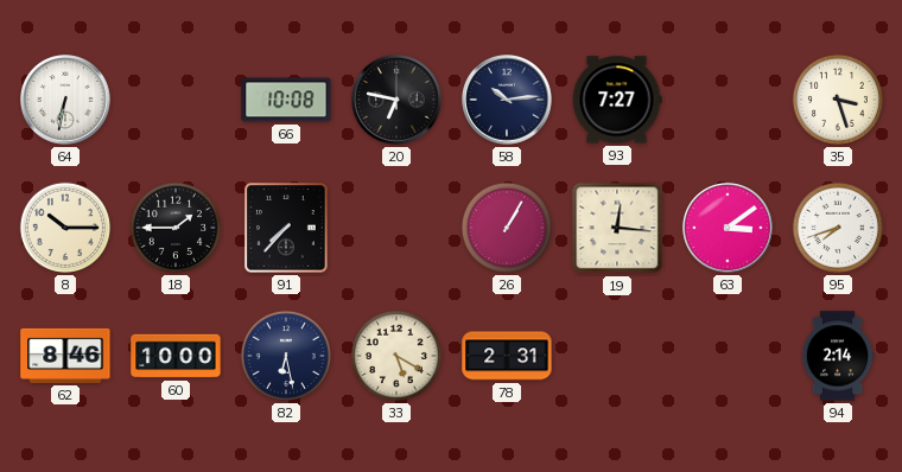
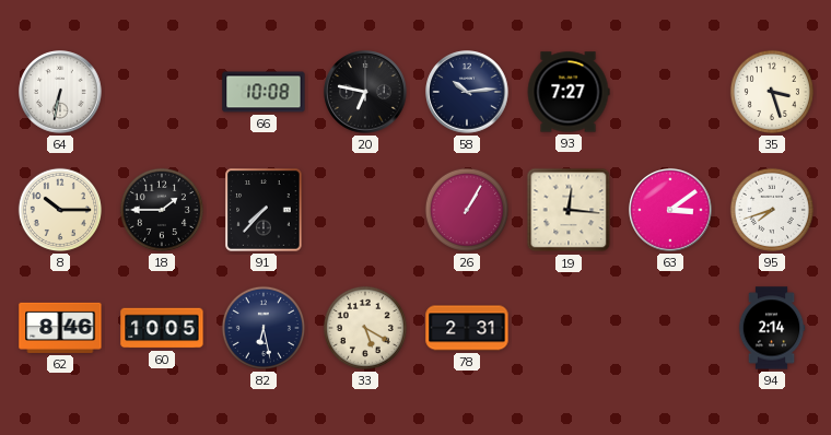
60: 10:00 -> 10:05
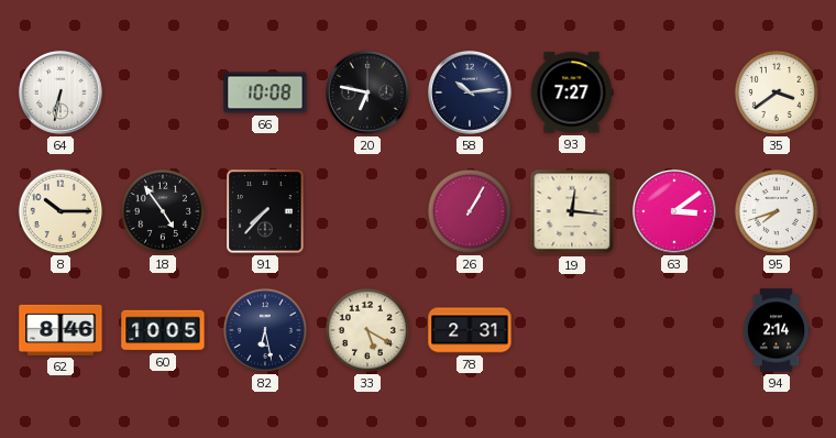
35: 3:27 -> 3:39
18: 1:45 -> 4:54
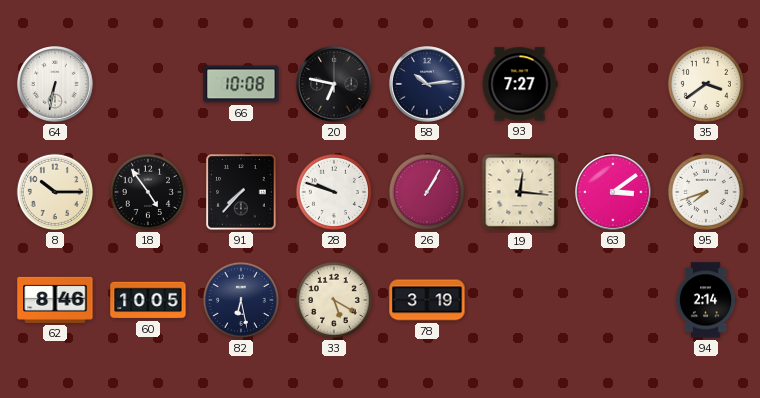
28: none -> 9:48
78: 2:31 -> 3:19
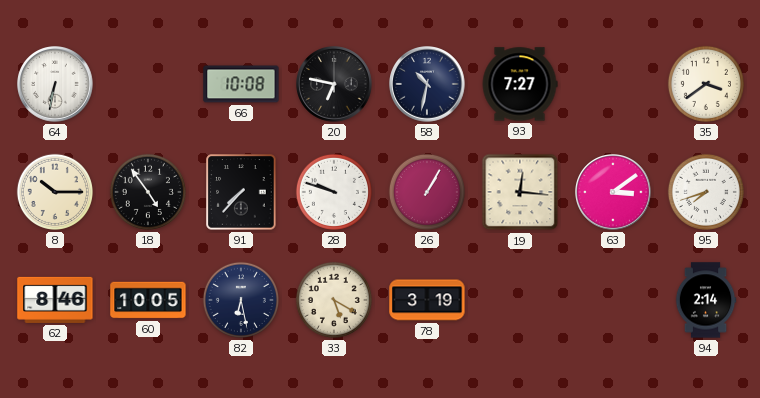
58: 10:14 -> 10:32
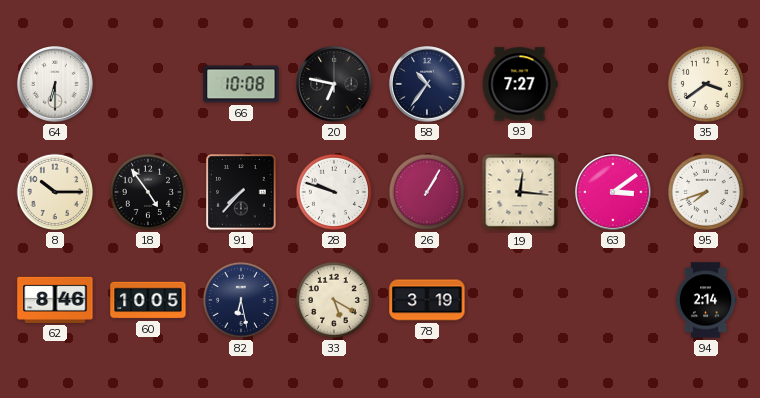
64: 6:32 -> 6:30
58: 10:32 -> 10:36
